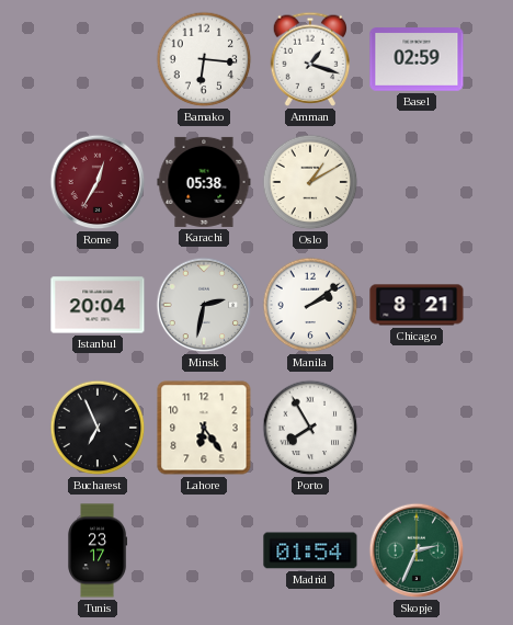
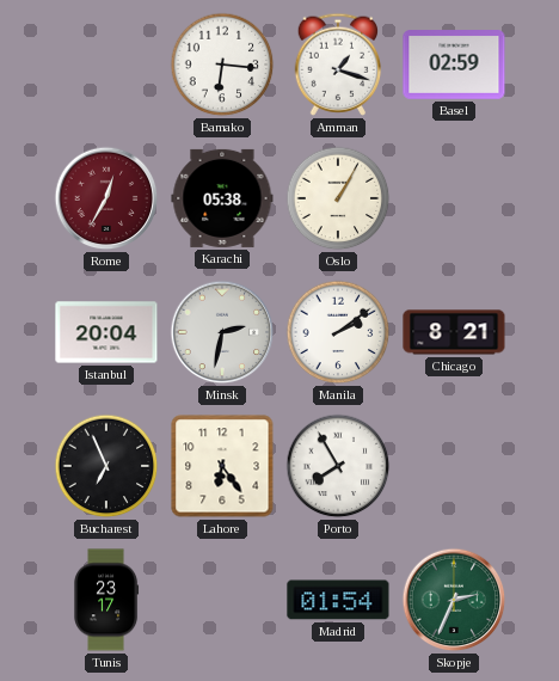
Oslo: 1:10 -> 1:05
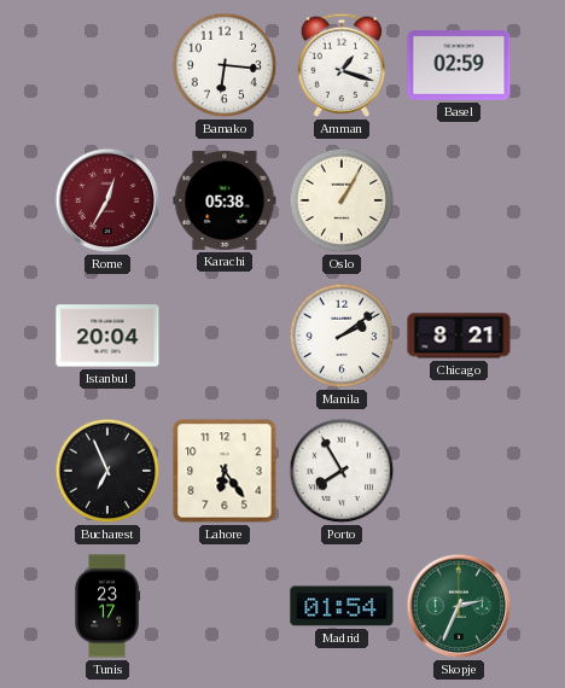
Minsk: 2:32 -> none
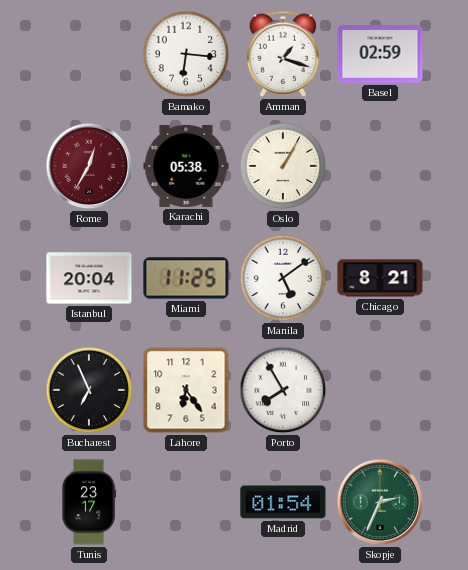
Miami: none -> 11:25
Manila: 2:09 -> 5:09
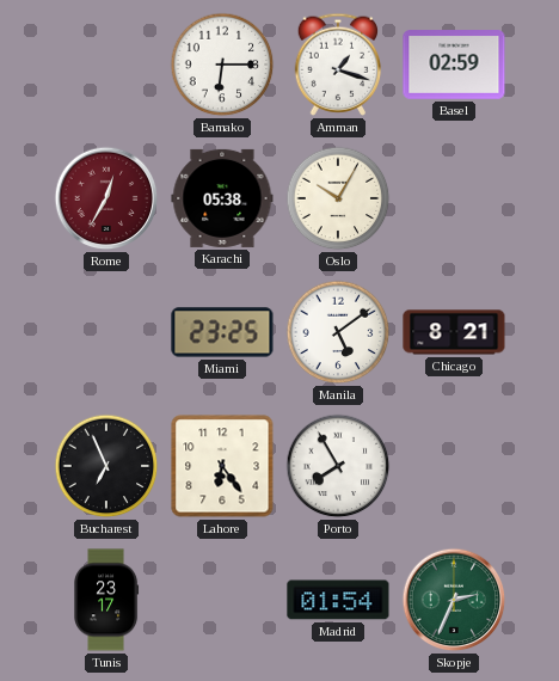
Bamako: 6:16 -> 6:15
Oslo: 1:05 -> 10:05
Istanbul: 20:04 -> none
Miami: 11:25 -> 23:25
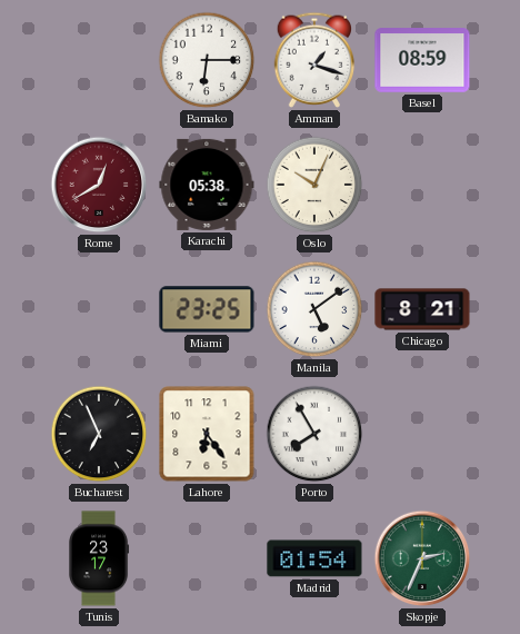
Basel: 02:59 -> 08:59
Rome: 12:35 -> 12:40
Oslo: 10:05 -> 10:04
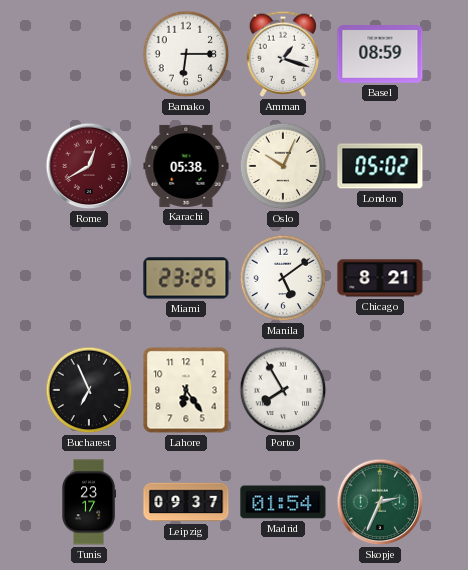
London: none -> 05:02
Leipzig: none -> 09:37
